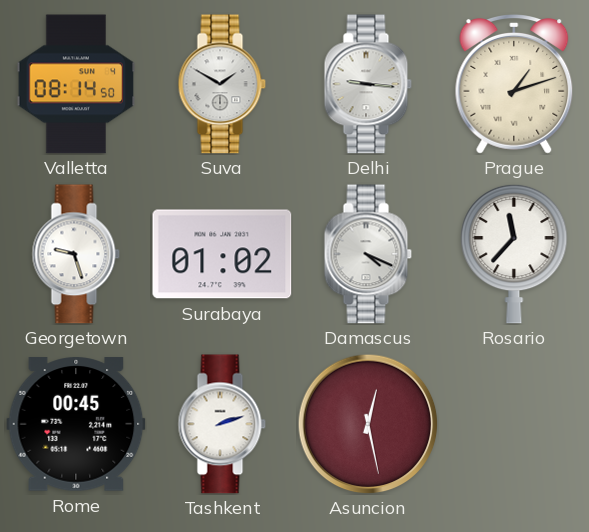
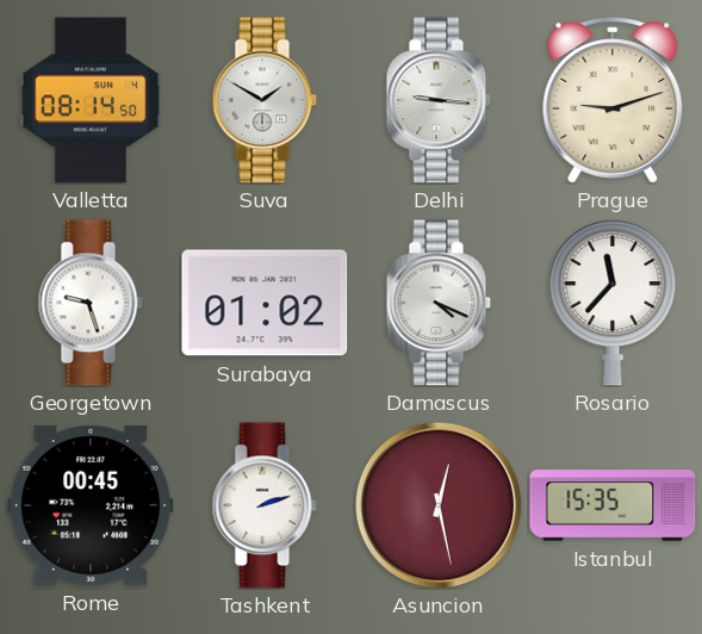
Prague: 1:12 -> 9:12
Istanbul: none -> 15:35
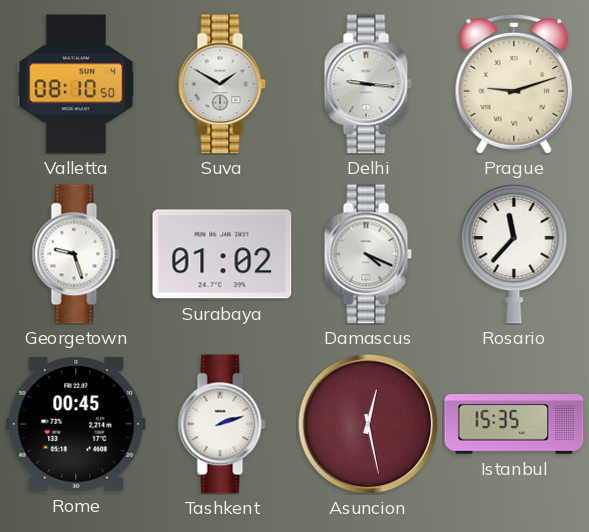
Valletta: 08:14 -> 08:10
